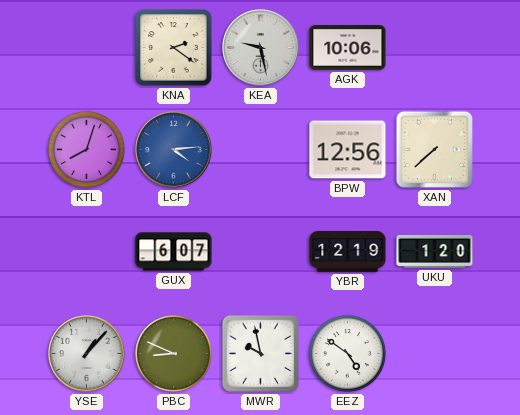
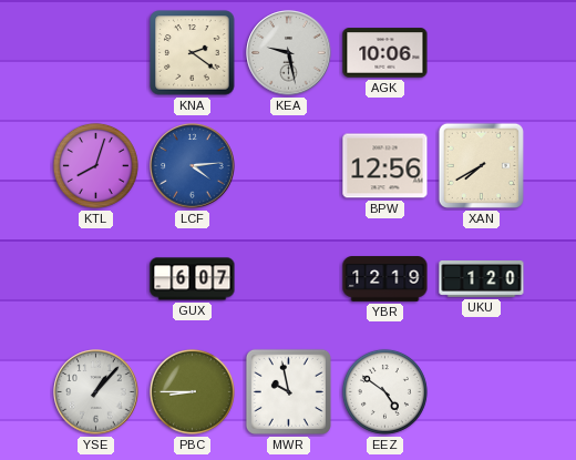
XAN: 7:38 -> 7:40
PBC: 8:49 -> 8:45
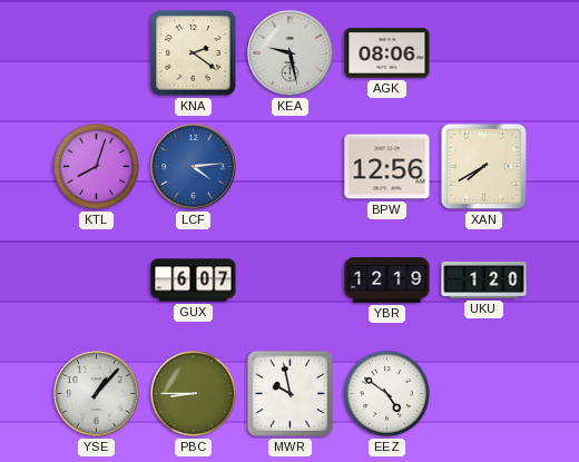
AGK: 10:06 -> 08:06
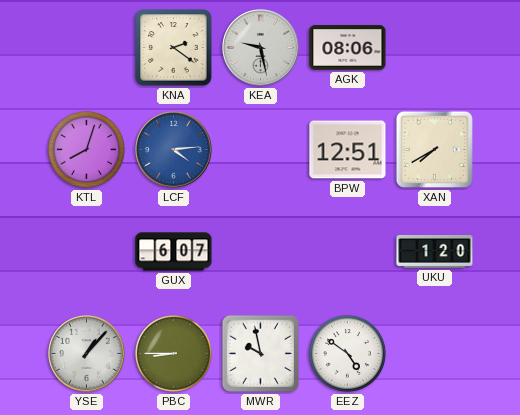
BPW: 12:56 -> 12:51
YBR: 12:19 -> none
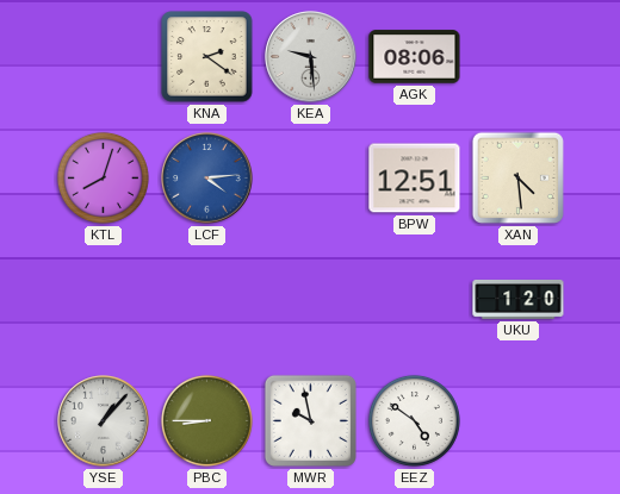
KEA: 9:28 -> 9:29
XAN: 7:40 -> 4:29
GUX: 6:07 -> none
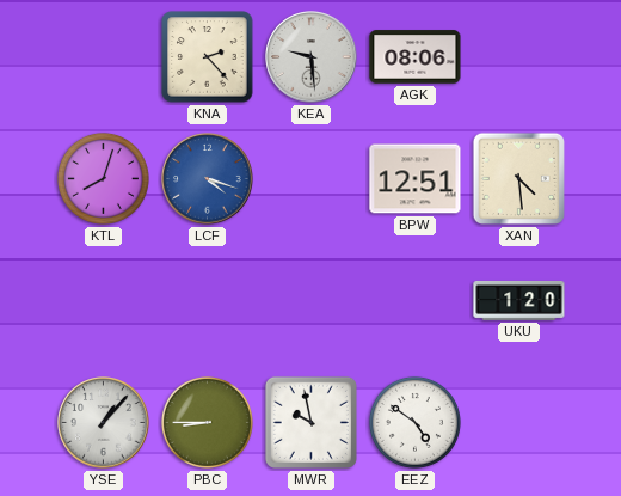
KNA: 2:21 -> 2:23
LCF: 4:14 -> 4:18
